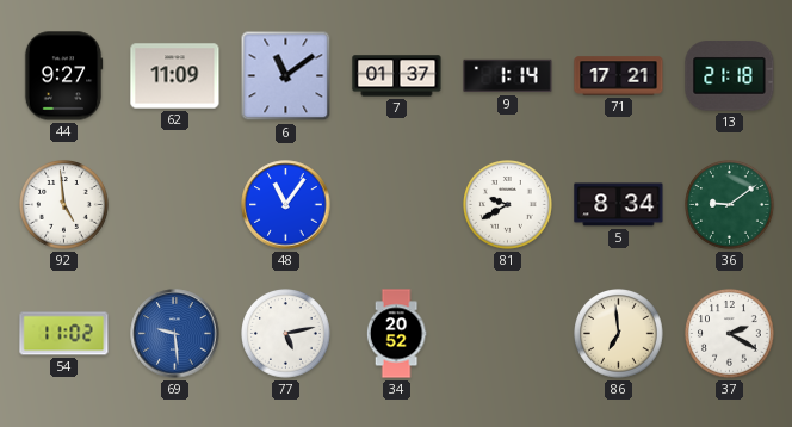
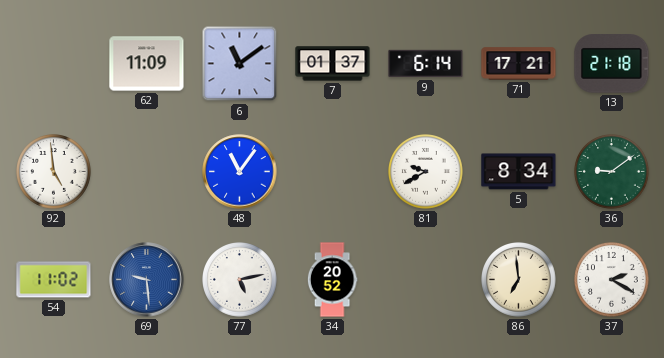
44: 9:27 -> none
9: 1:14 -> 6:14
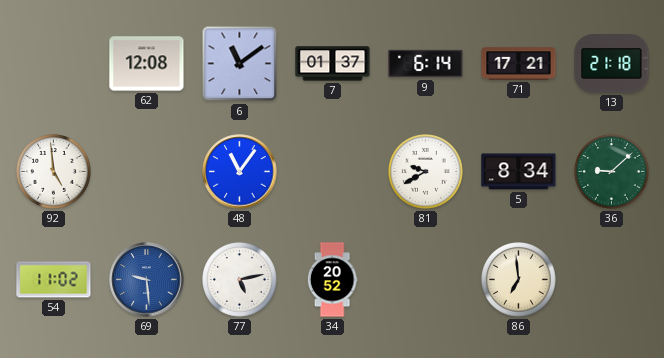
62: 11:09 -> 12:08
36: 9:09 -> 9:08
37: 2:20 -> none
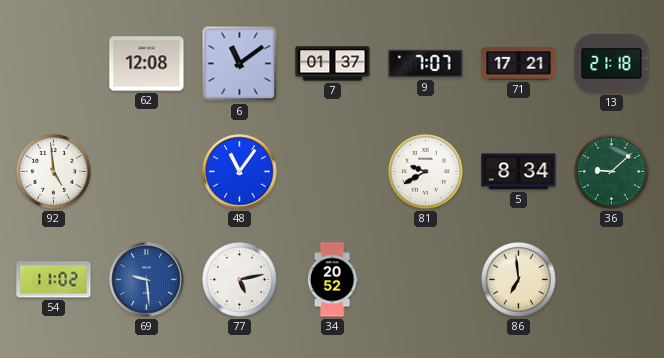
9: 6:14 -> 7:07
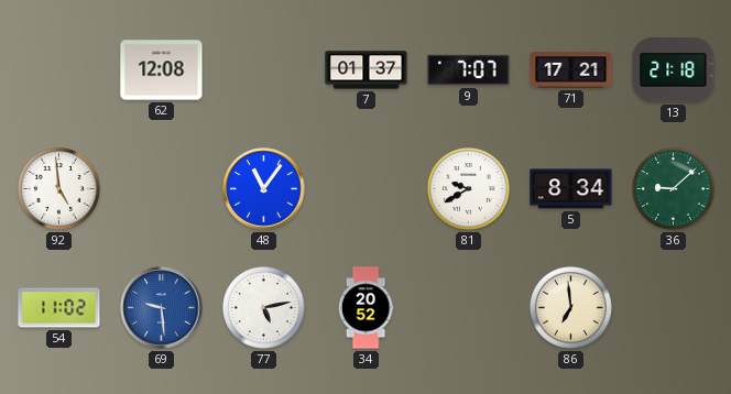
6: 11:09 -> none
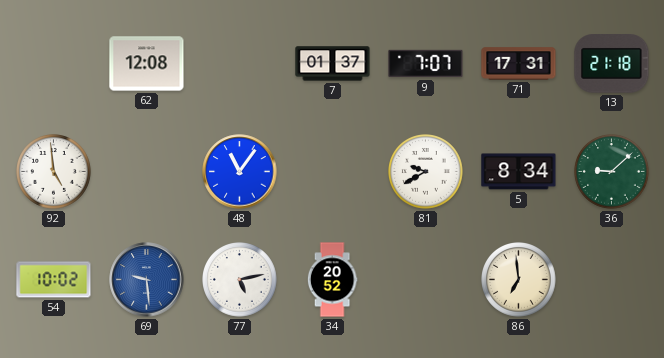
71: 17:21 -> 17:31
54: 11:02 -> 10:02
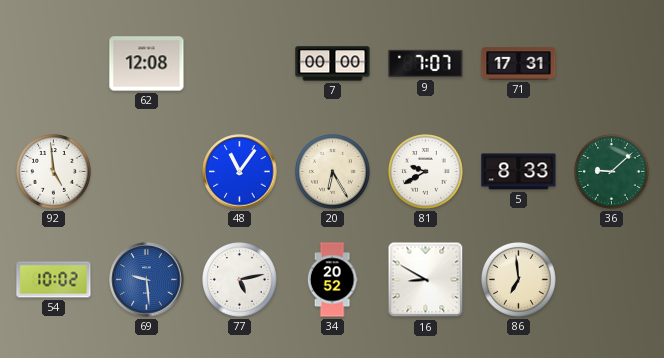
7: 01:37 -> 00:00
13: 21:18 -> none
20: none -> 6:25
5: 8:34 -> 8:33
16: none -> 8:50
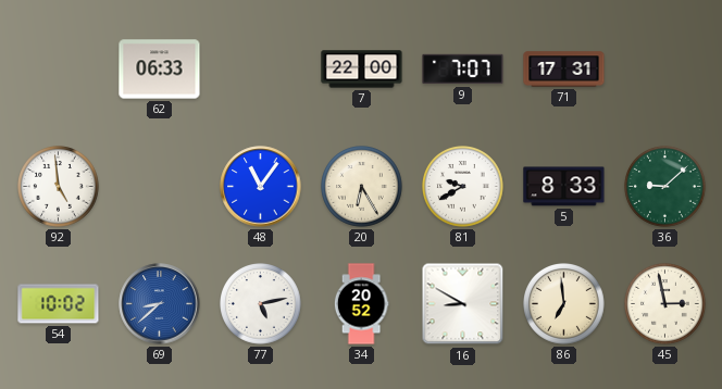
62: 12:08 -> 06:33
7: 00:00 -> 22:00
69: 9:29 -> 8:38
45: none -> 2:58
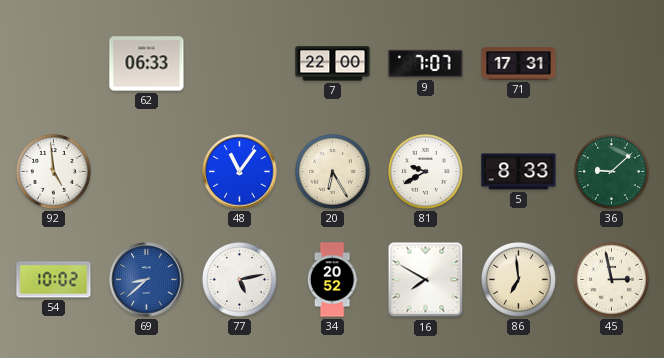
16: 8:50 -> 7:50
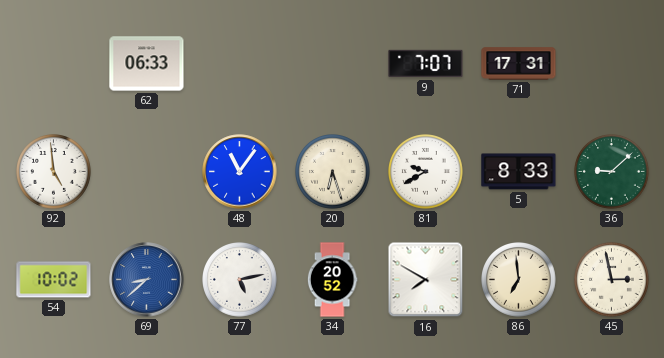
7: 22:00 -> none
20: 6:25 -> 6:27
